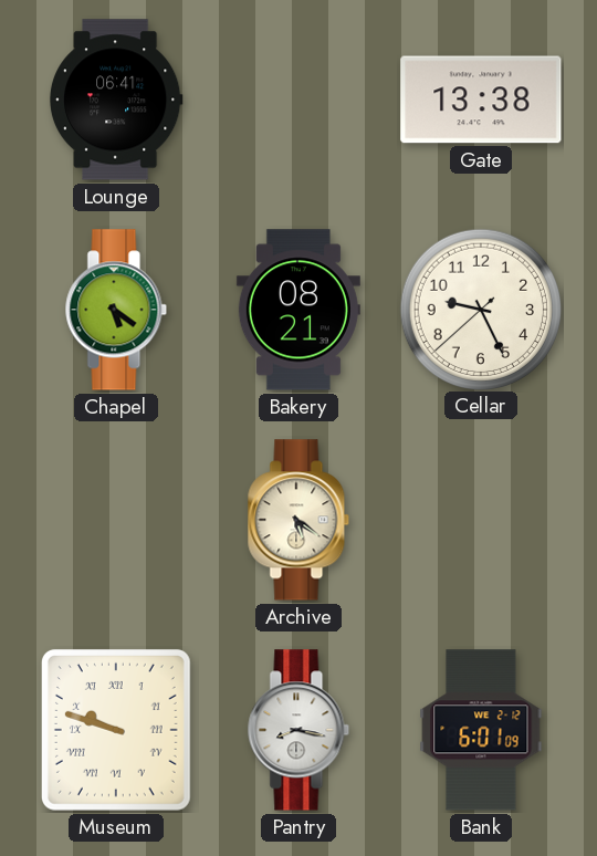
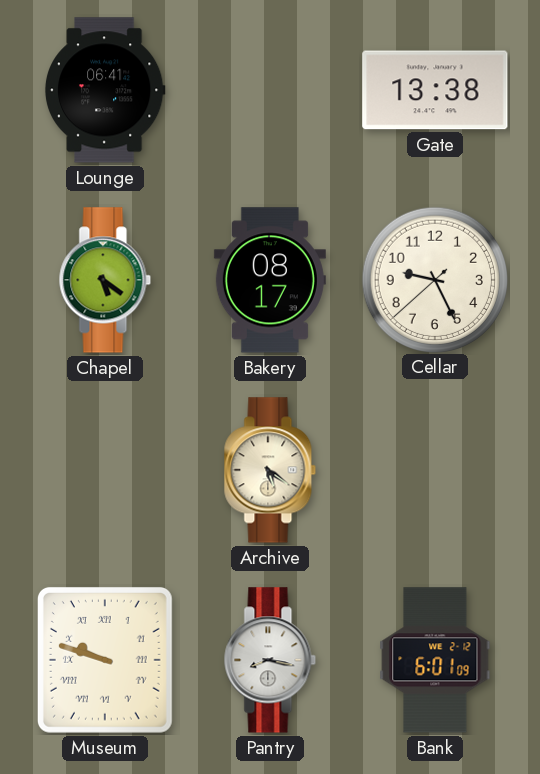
Bakery: 08:21 -> 08:17
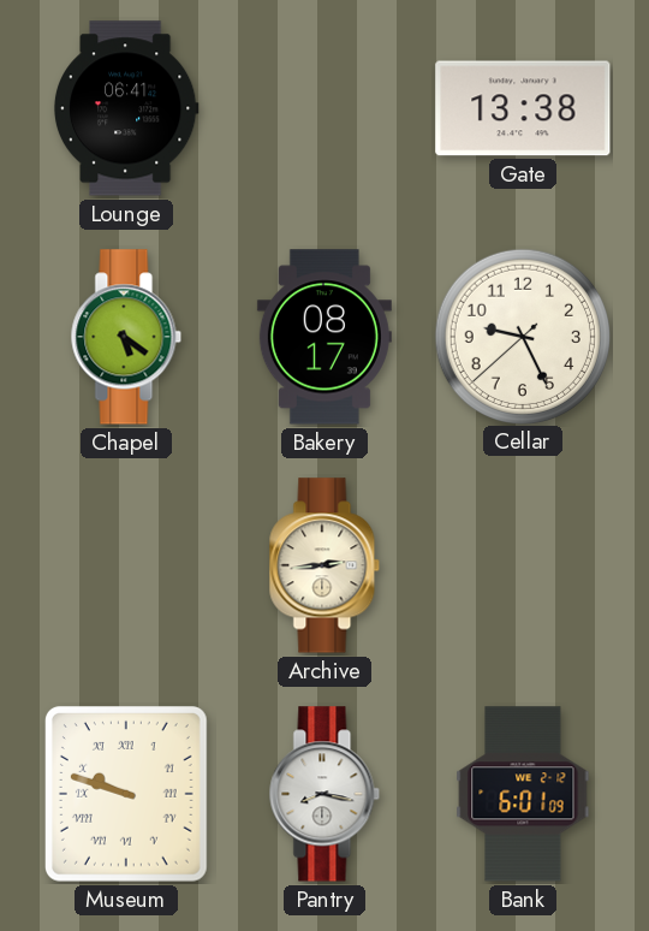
Archive: 5:21 -> 2:44
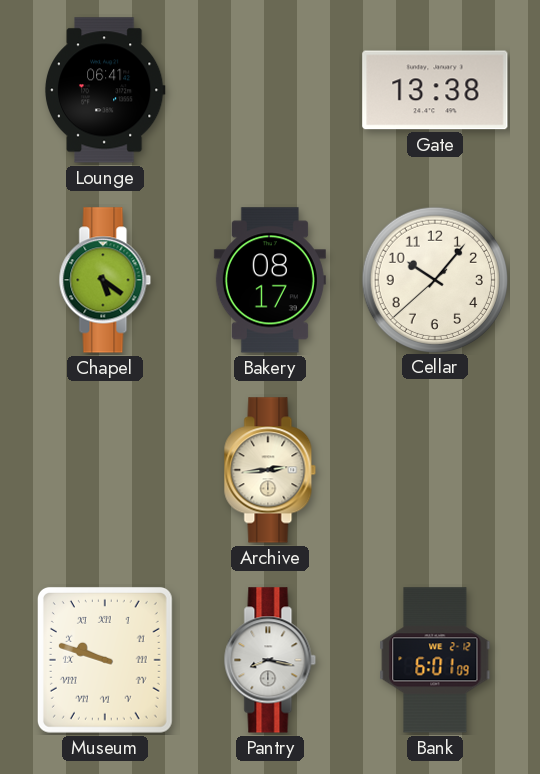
Cellar: 9:25 -> 10:06
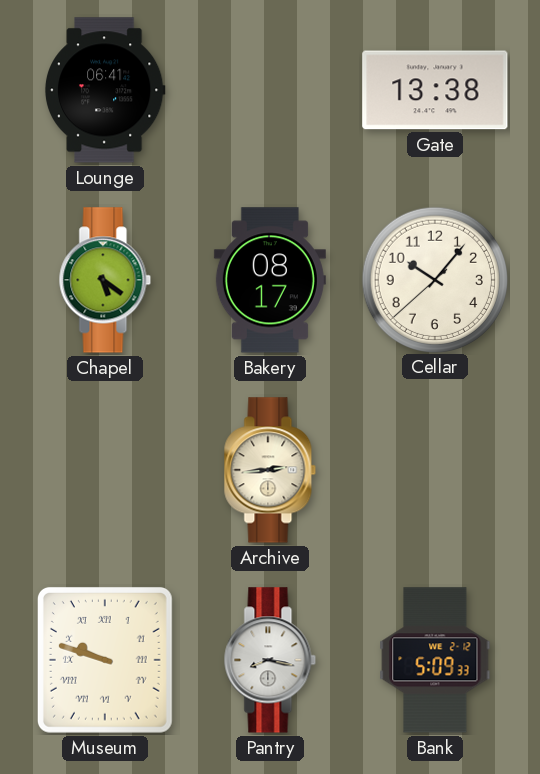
Bank: 6:01 -> 5:09
